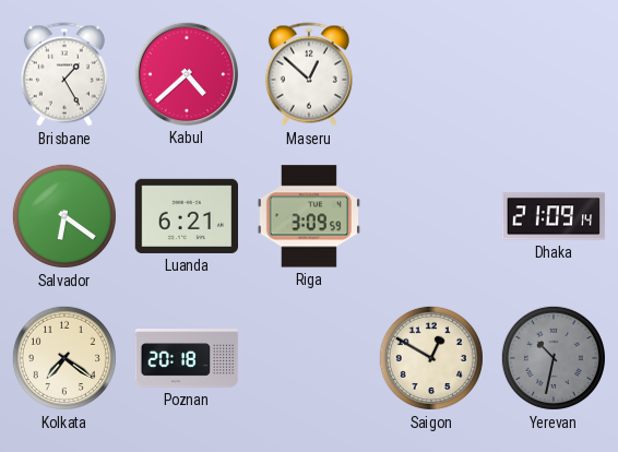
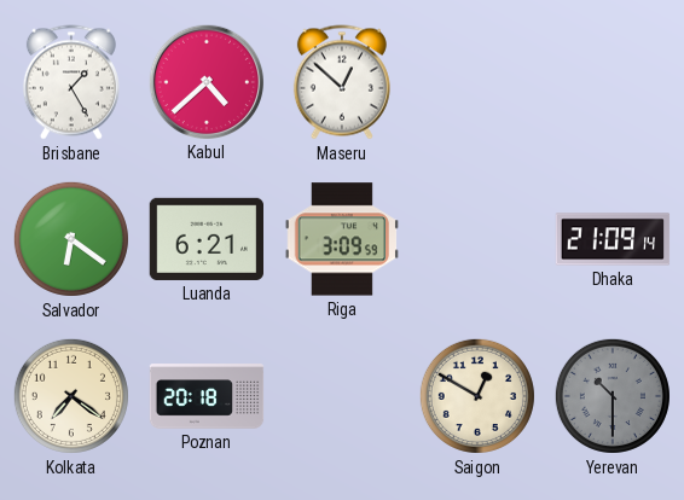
Yerevan: 10:32 -> 10:30
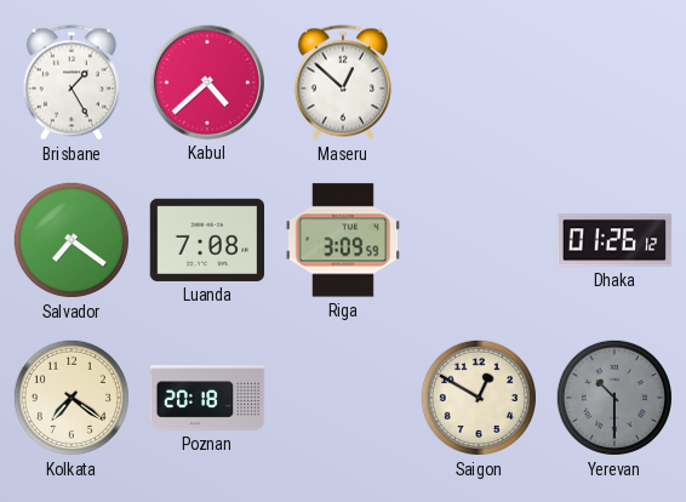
Salvador: 6:21 -> 7:21
Luanda: 6:21 -> 7:08
Dhaka: 21:09 -> 01:26
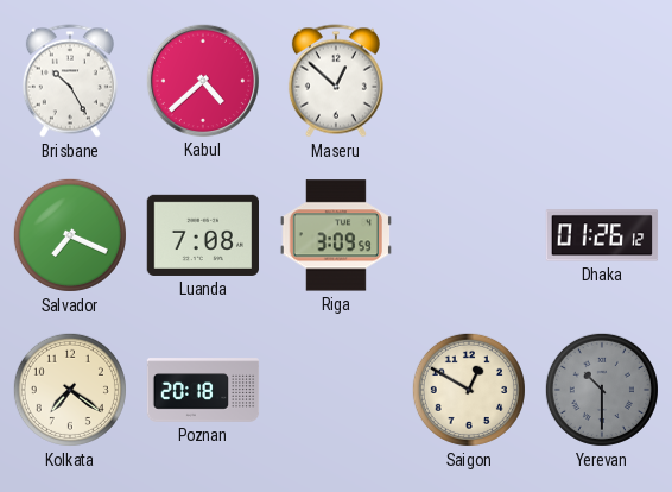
Brisbane: 1:25 -> 10:25
Salvador: 7:21 -> 7:19
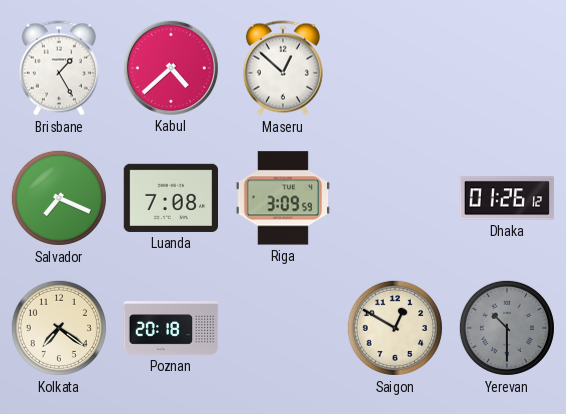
Brisbane: 10:25 -> 1:25
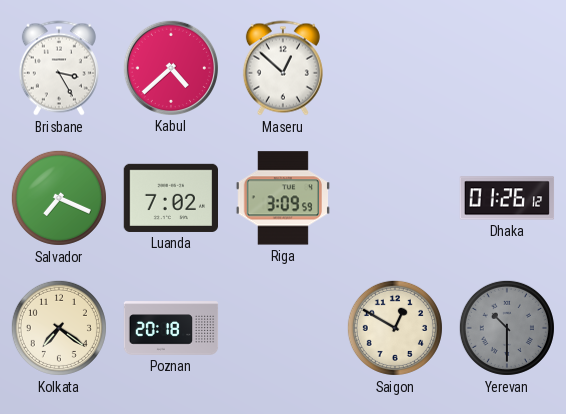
Brisbane: 1:25 -> 3:25
Luanda: 7:08 -> 7:02
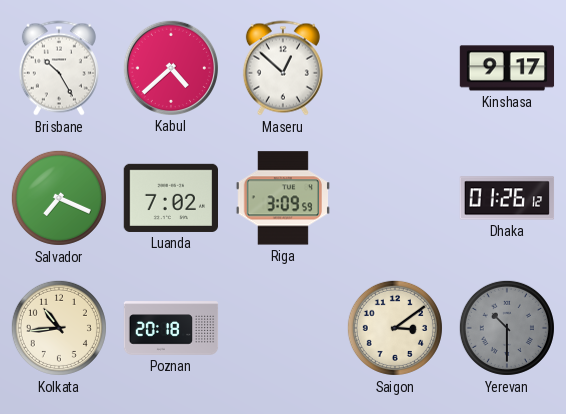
Brisbane: 3:25 -> 10:25
Kinshasa: none -> 9:17
Kolkata: 7:21 -> 10:44
Saigon: 12:50 -> 3:09
